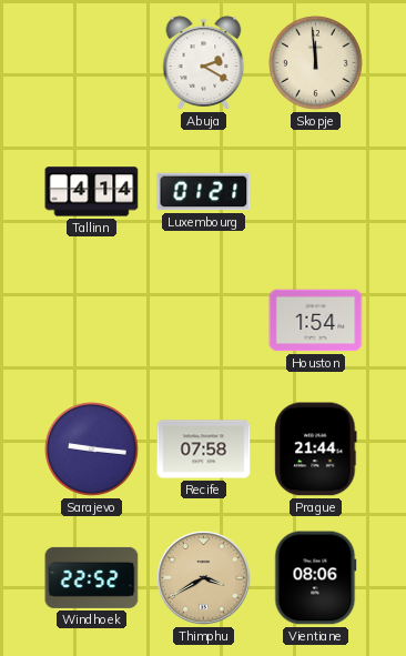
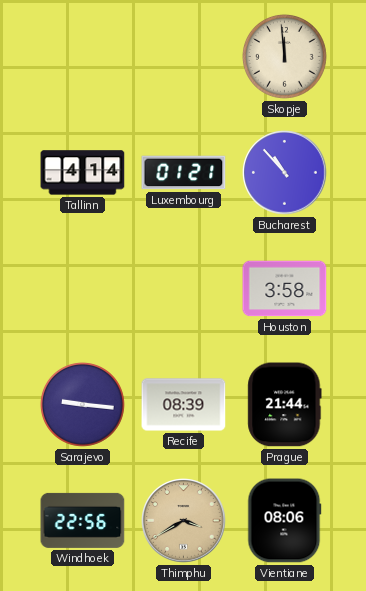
Abuja: 2:20 -> none
Bucharest: none -> 10:53
Houston: 1:54 -> 3:58
Recife: 07:58 -> 08:39
Windhoek: 22:52 -> 22:56
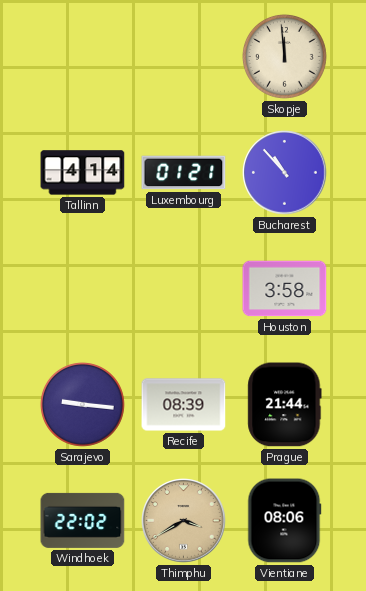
Windhoek: 22:56 -> 22:02
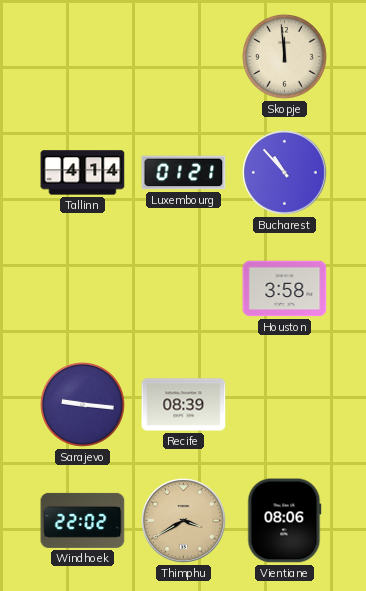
Prague: 21:44 -> none
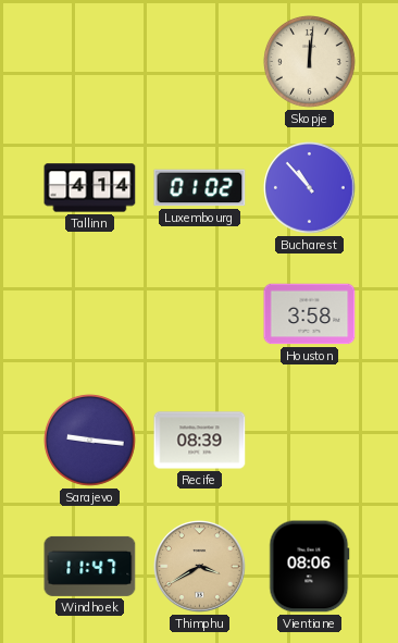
Skopje: 11:59 -> 12:01
Luxembourg: 01:21 -> 01:02
Windhoek: 22:02 -> 11:47
